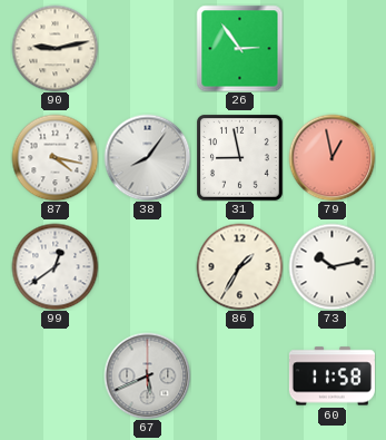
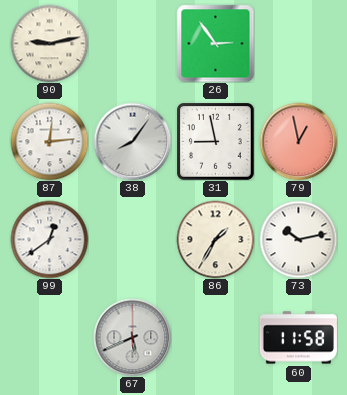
87: 4:17 -> 12:14
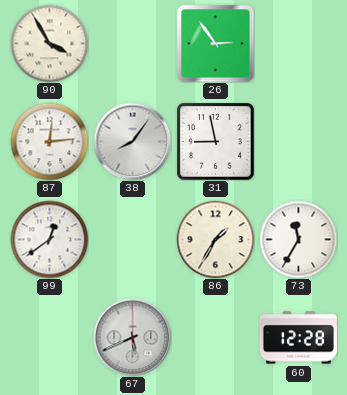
90: 9:13 -> 3:55
79: 12:58 -> none
73: 10:13 -> 11:35
60: 11:58 -> 12:28
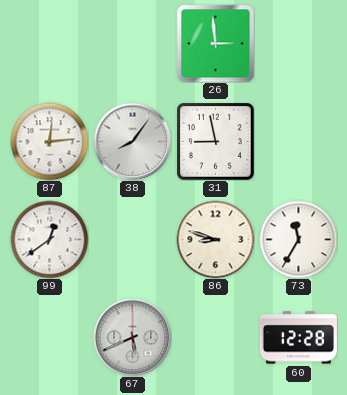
90: 3:55 -> none
26: 2:54 -> 2:59
86: 1:35 -> 8:48
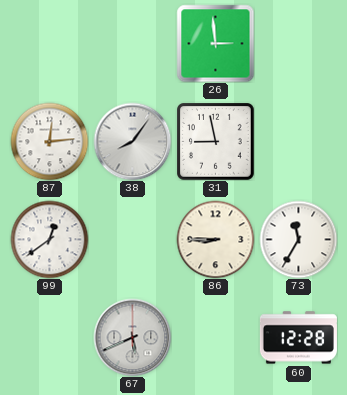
86: 8:48 -> 8:45
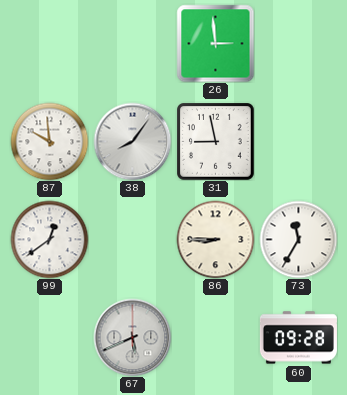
87: 12:14 -> 9:59
60: 12:28 -> 09:28
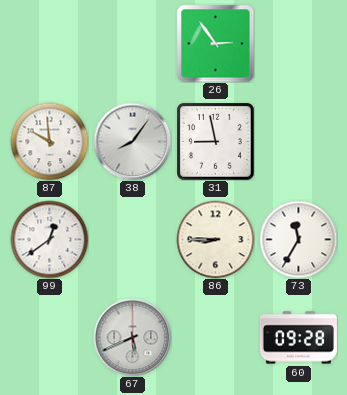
26: 2:59 -> 2:54
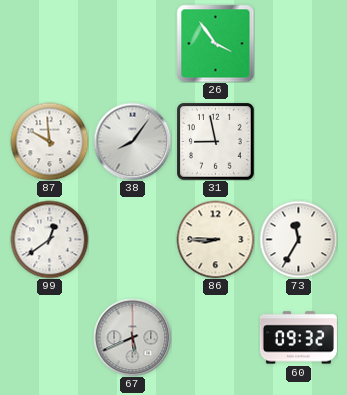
26: 2:54 -> 3:54
60: 09:28 -> 09:32
